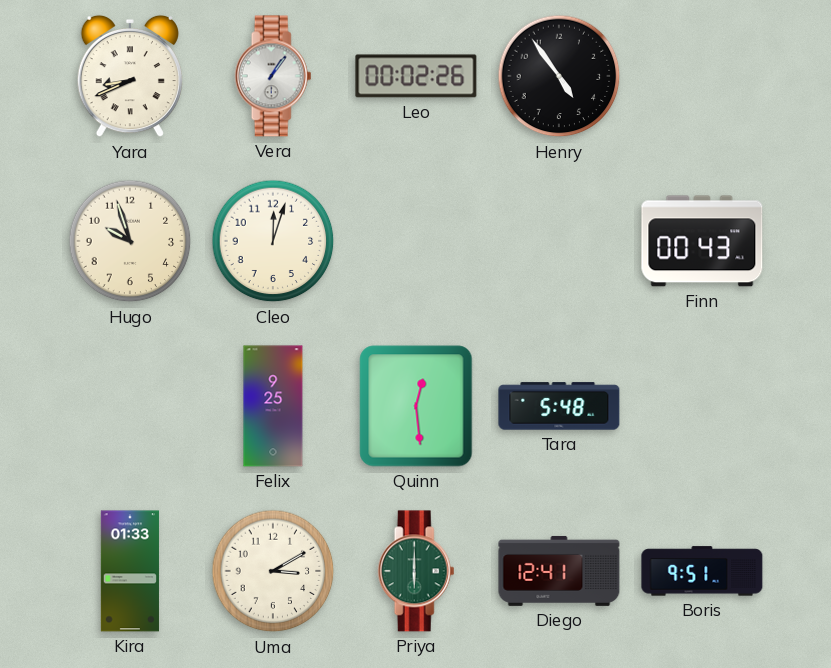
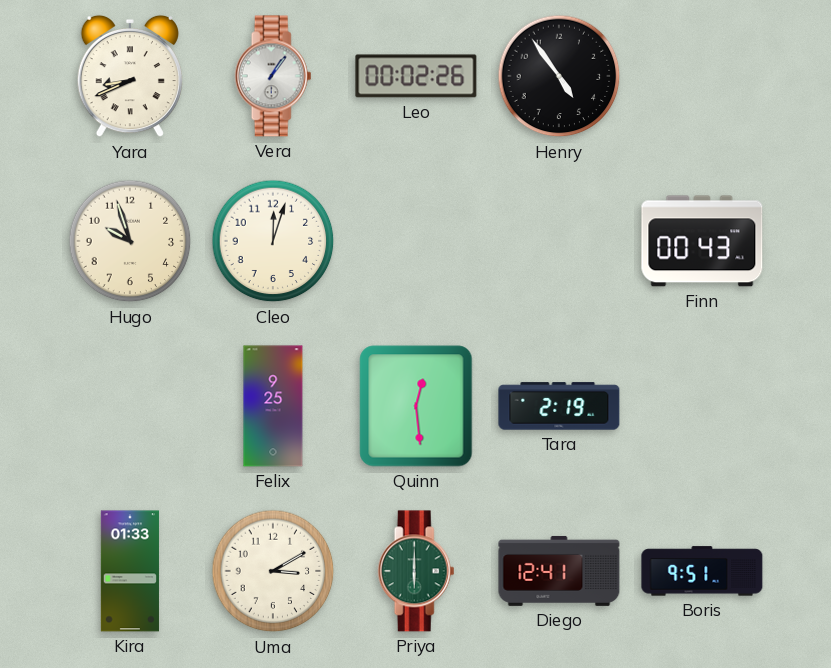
Tara: 5:48 -> 2:19
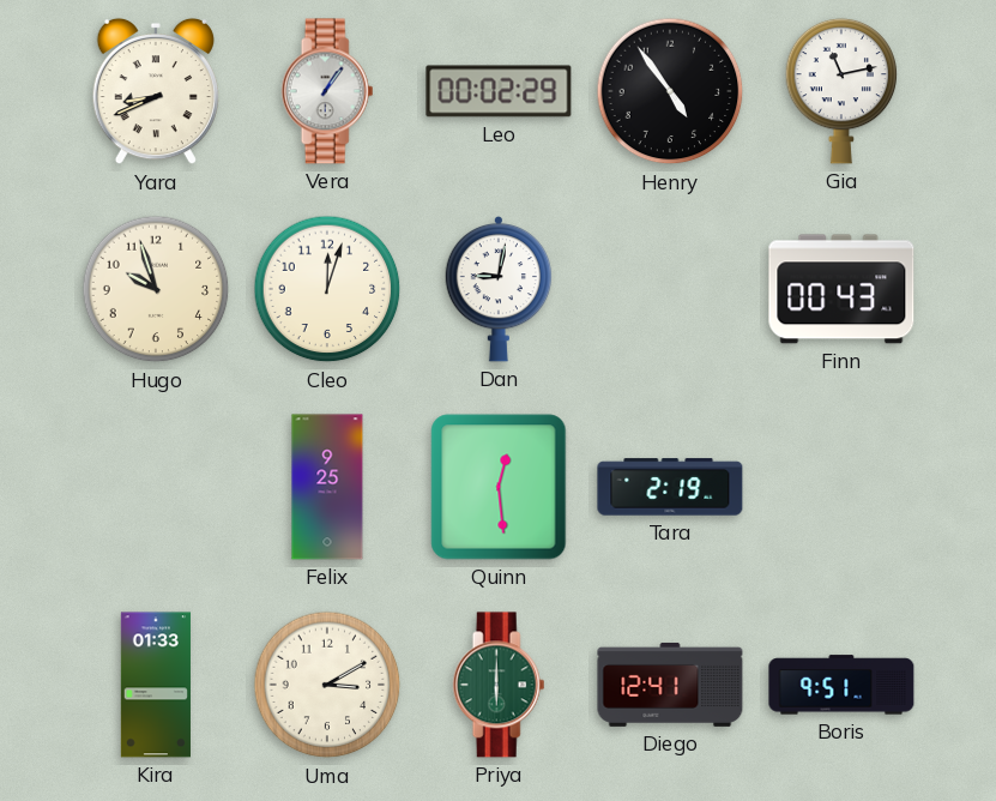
Leo: 00:02:26 -> 00:02:29
Gia: none -> 11:13
Dan: none -> 9:02
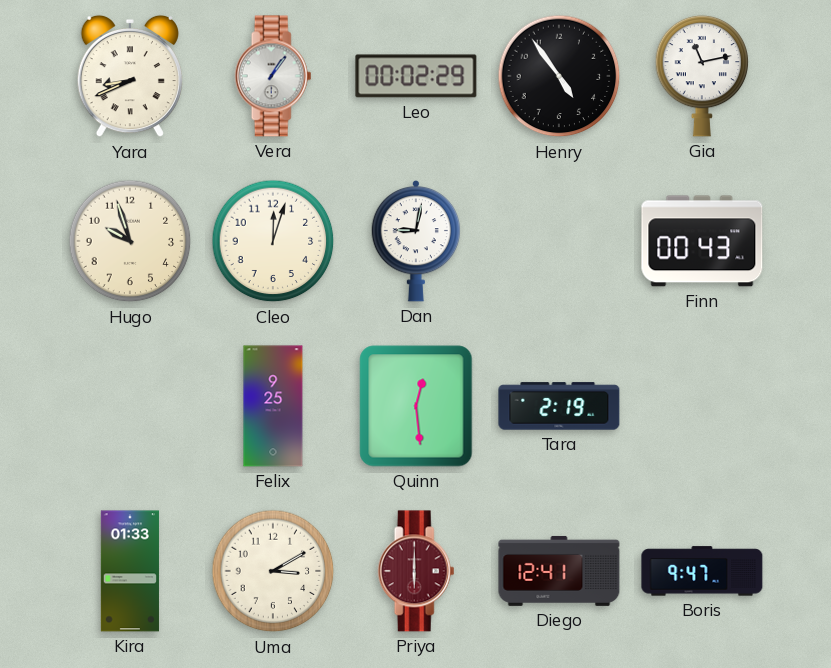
Priya dial: green -> burgundy
Boris: 9:51 -> 9:47
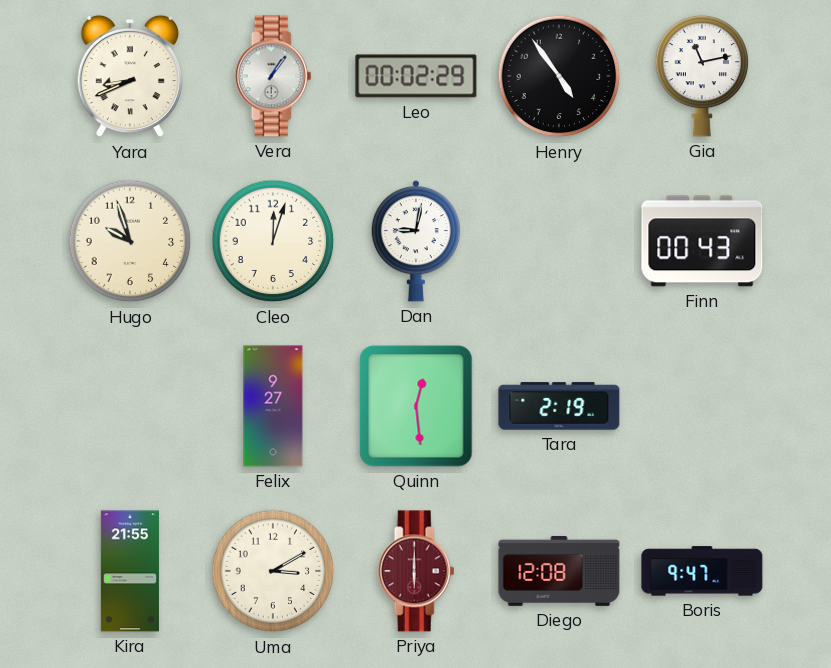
Felix: 9:25 -> 9:27
Kira: 01:33 -> 21:55
Diego: 12:41 -> 12:08
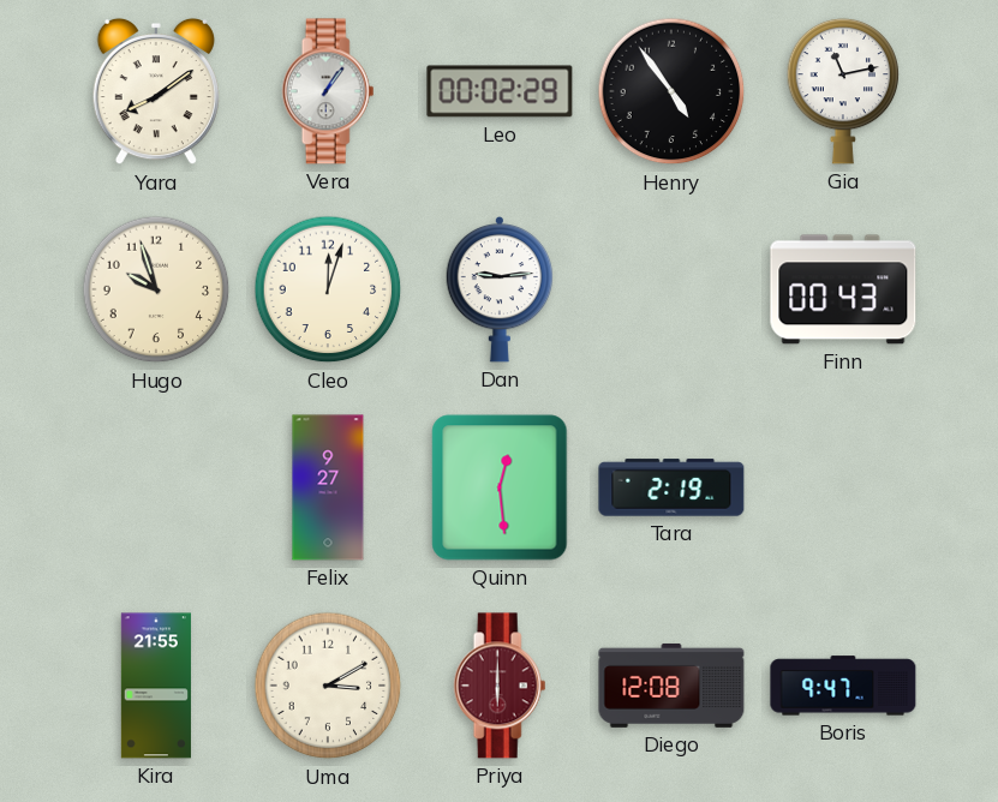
Yara: 8:41 -> 8:09
Dan: 9:02 -> 9:14
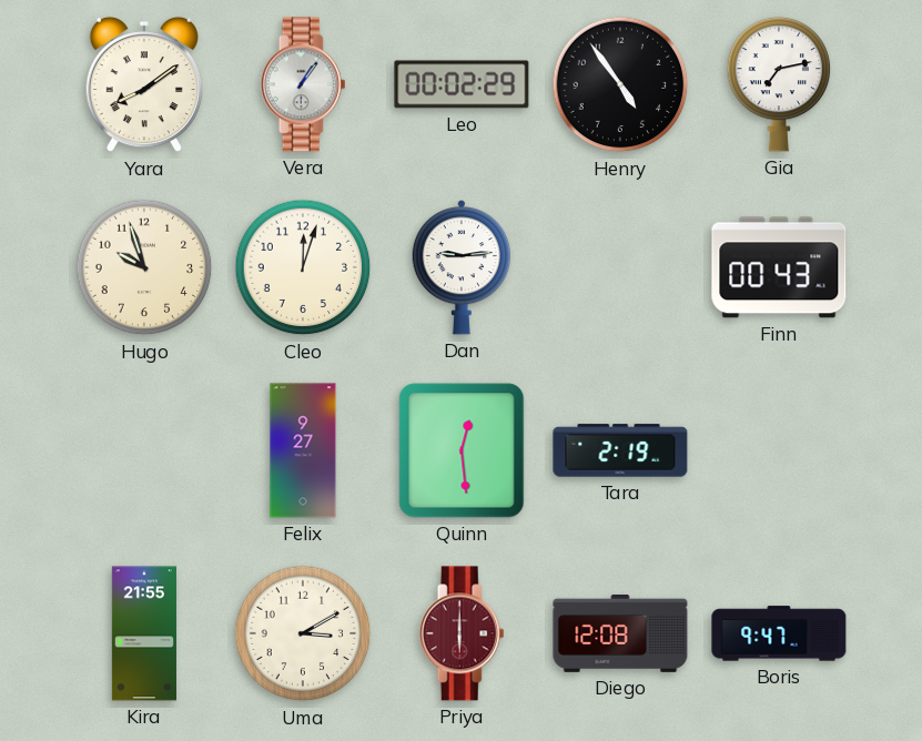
Gia: 11:13 -> 7:13
